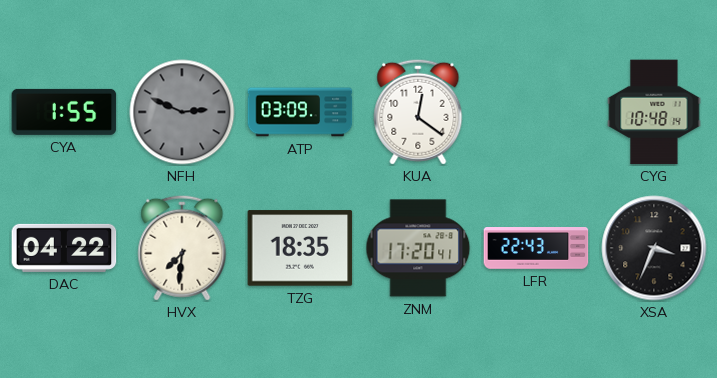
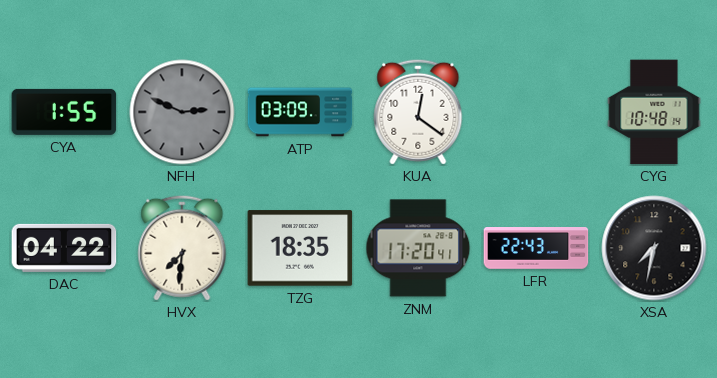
XSA: 3:34 -> 7:32
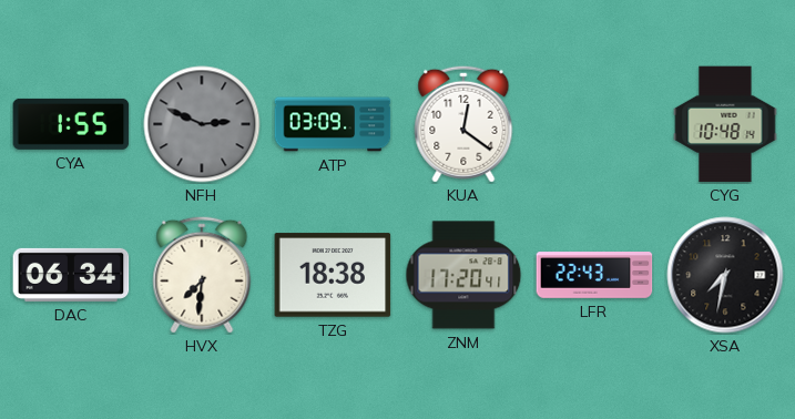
DAC: 04:22 -> 06:34
TZG: 18:35 -> 18:38
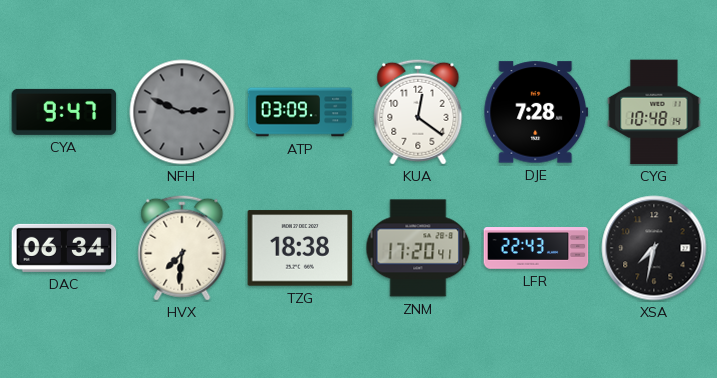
CYA: 1:55 -> 9:47
DJE: none -> 7:28
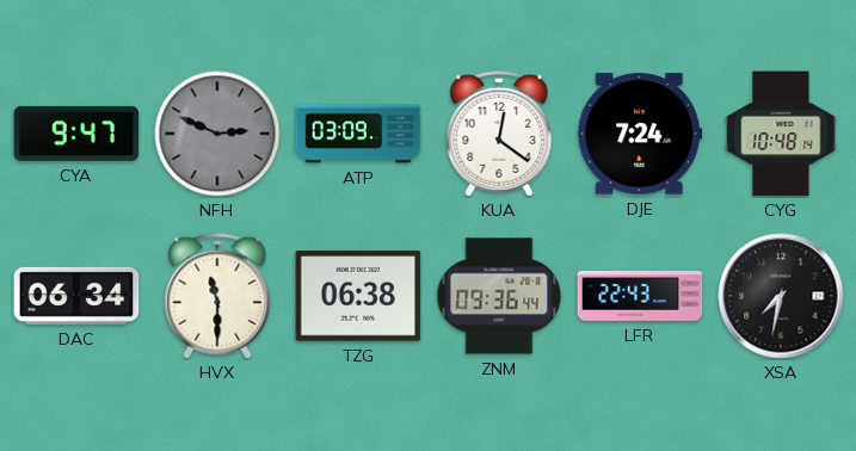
DJE: 7:28 -> 7:24
HVX: 7:31 -> 11:30
TZG: 18:38 -> 06:38
ZNM: 17:20 -> 09:36
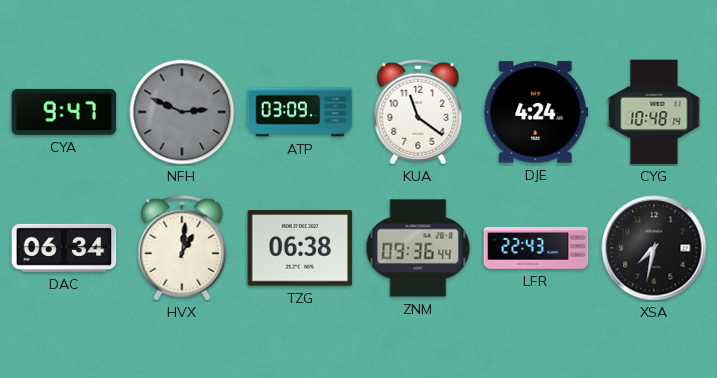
KUA: 12:21 -> 11:21
DJE: 7:24 -> 4:24
HVX: 11:30 -> 1:01
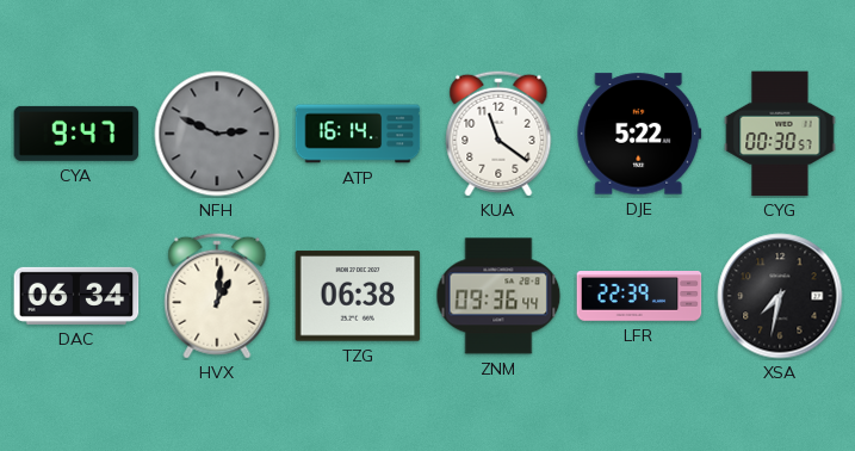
ATP: 03:09 -> 16:14
DJE: 4:24 -> 5:22
CYG: 10:48 -> 00:30
LFR: 22:43 -> 22:39
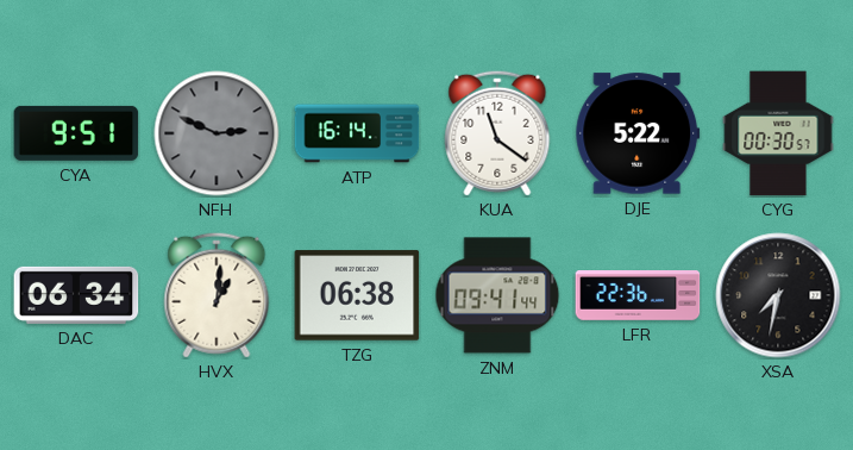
CYA: 9:47 -> 9:51
ZNM: 09:36 -> 09:41
LFR: 22:39 -> 22:36
